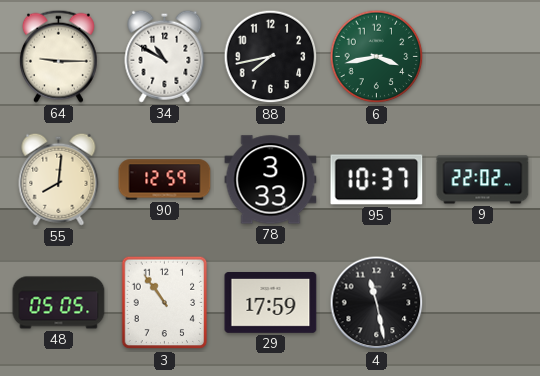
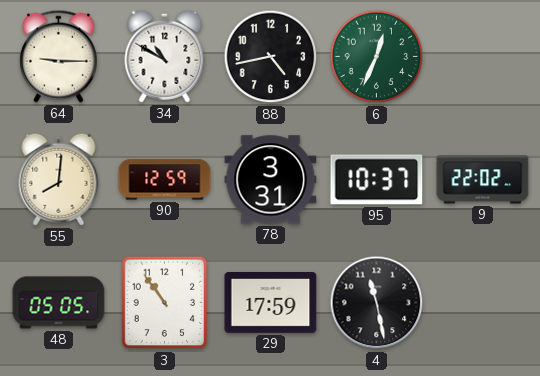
88: 7:43 -> 4:43
6: 3:43 -> 12:34
78: 3:33 -> 3:31
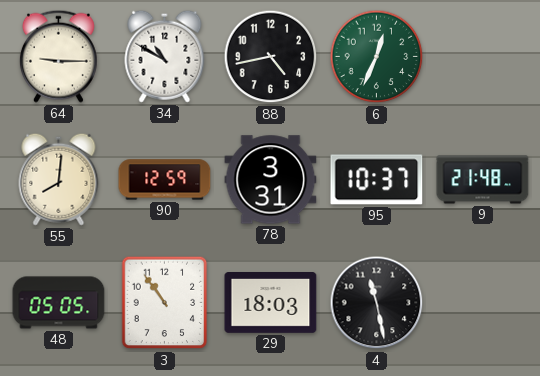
9: 22:02 -> 21:48
29: 17:59 -> 18:03
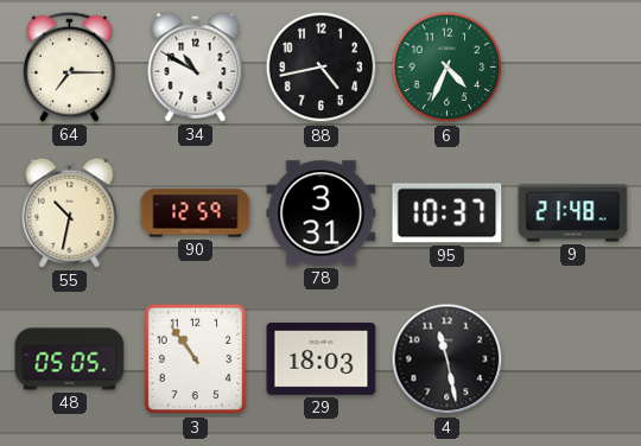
64: 9:15 -> 7:15
6: 12:34 -> 4:34
55: 8:01 -> 10:32
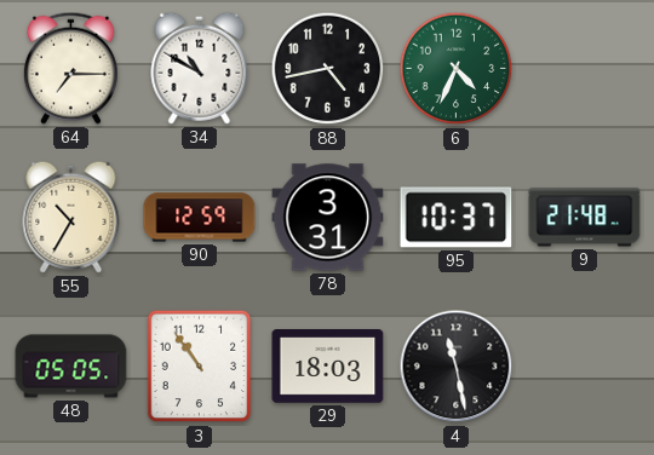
55: 10:32 -> 10:35
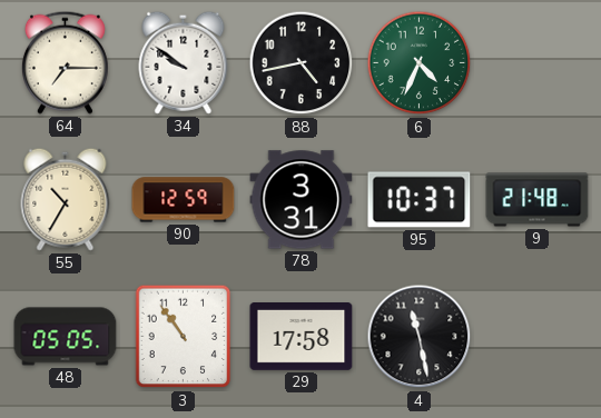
34: 10:50 -> 9:51
29: 18:03 -> 17:58
